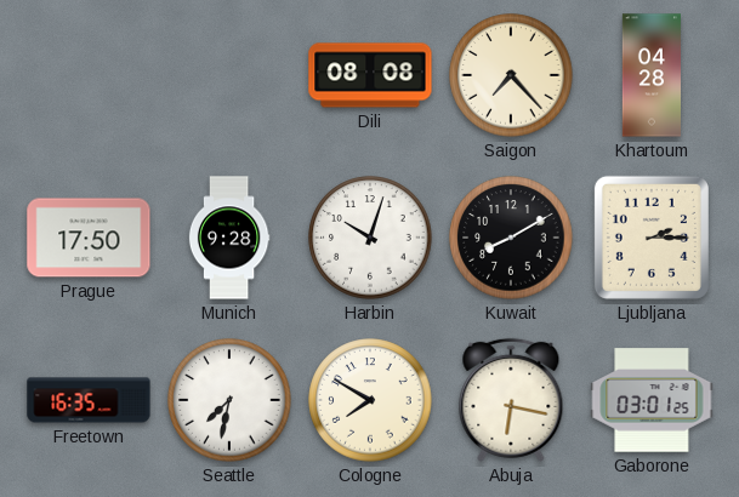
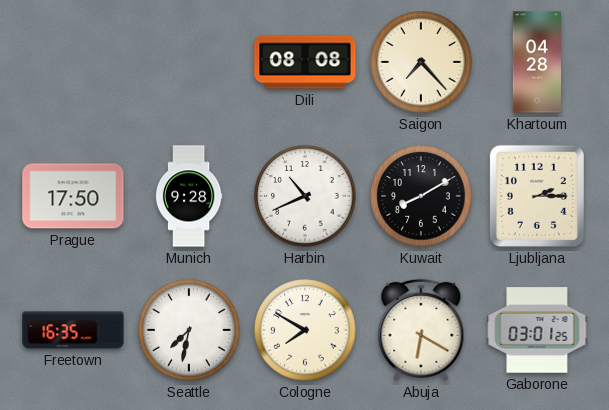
Harbin: 10:03 -> 10:41
Abuja: 6:17 -> 6:20
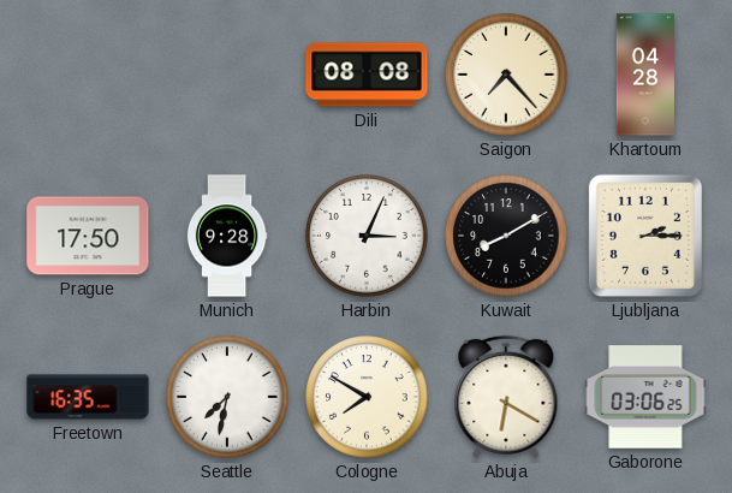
Harbin: 10:41 -> 3:04
Gaborone: 03:01 -> 03:06
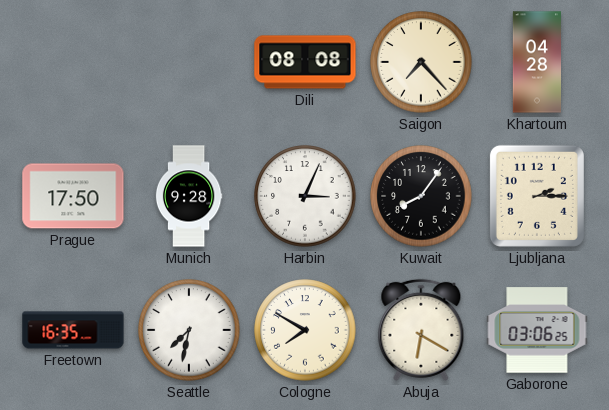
Kuwait: 8:10 -> 8:06
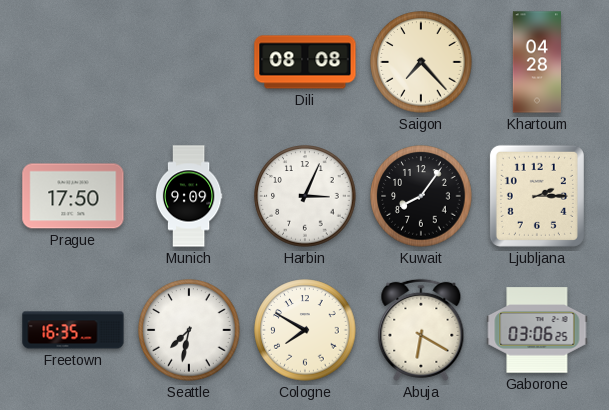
Munich: 9:28 -> 9:09
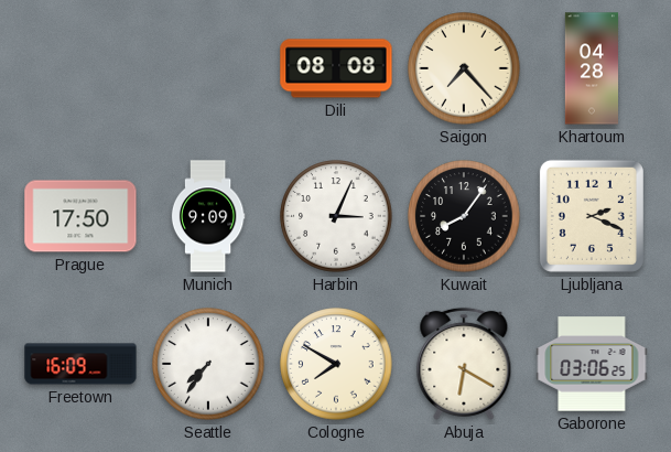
Ljubljana: 2:15 -> 2:19
Freetown: 16:35 -> 16:09
Seattle: 7:32 -> 7:36
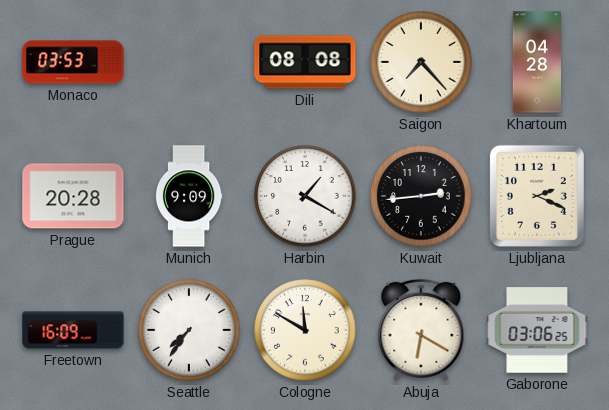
Monaco: none -> 03:53
Prague: 17:50 -> 20:28
Harbin: 3:04 -> 1:20
Kuwait: 8:06 -> 2:44
Cologne: 7:50 -> 11:50
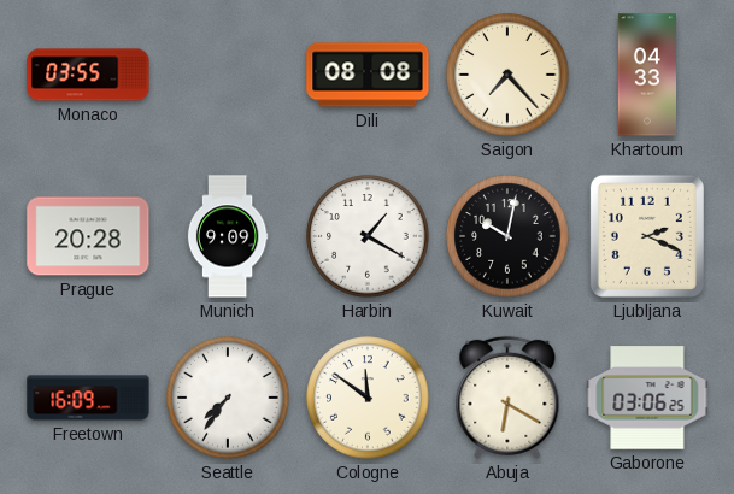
Monaco: 03:53 -> 03:55
Khartoum: 04:28 -> 04:33
Kuwait: 2:44 -> 10:02
Cologne: 11:50 -> 11:51
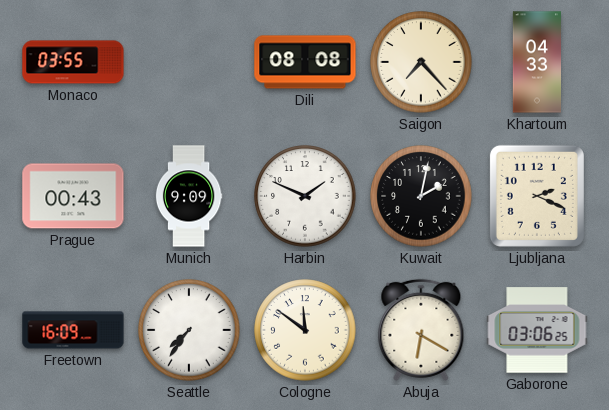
Prague: 20:28 -> 00:43
Harbin: 1:20 -> 1:49
Kuwait: 10:02 -> 2:02
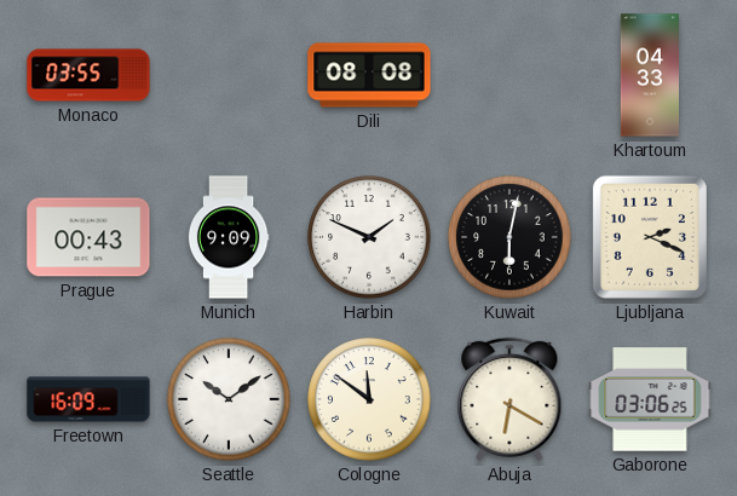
Saigon: 7:23 -> none
Kuwait: 2:02 -> 6:02
Seattle: 7:36 -> 10:09
